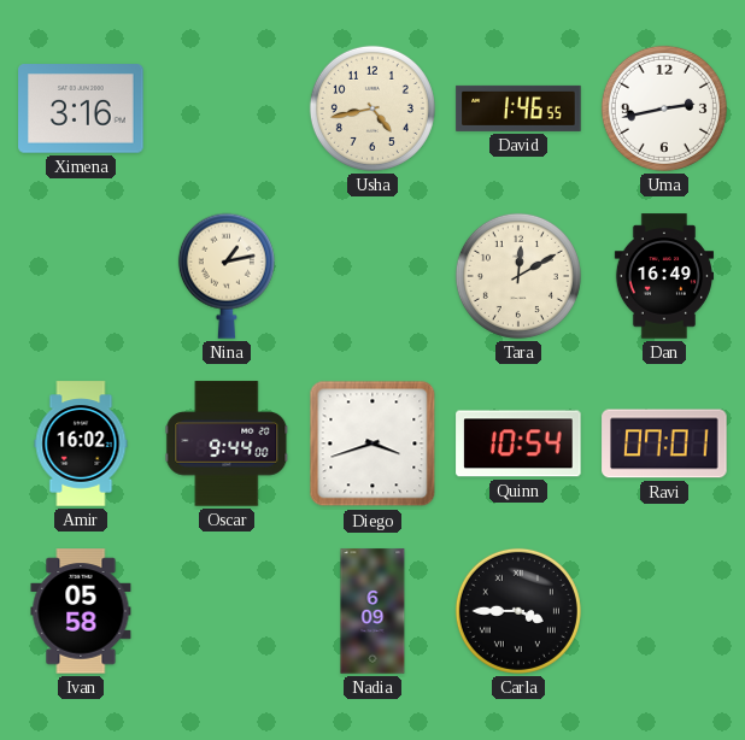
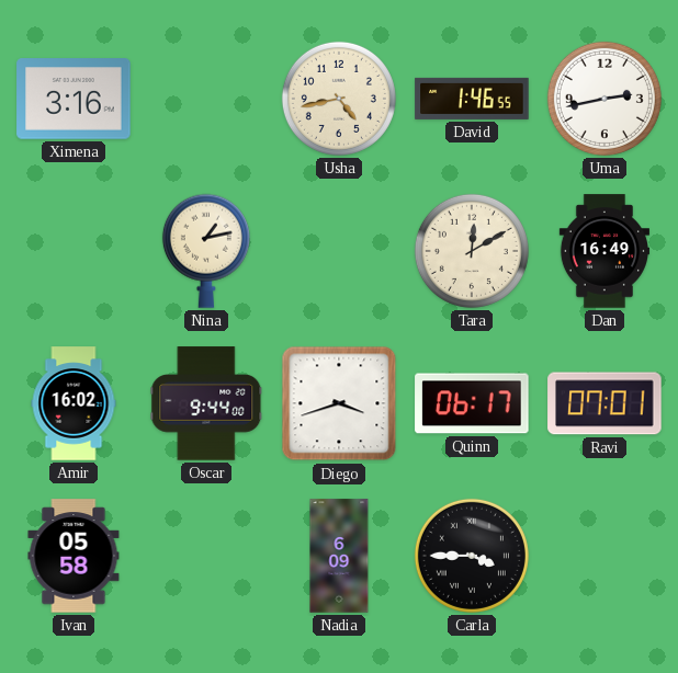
Quinn: 10:54 -> 06:17
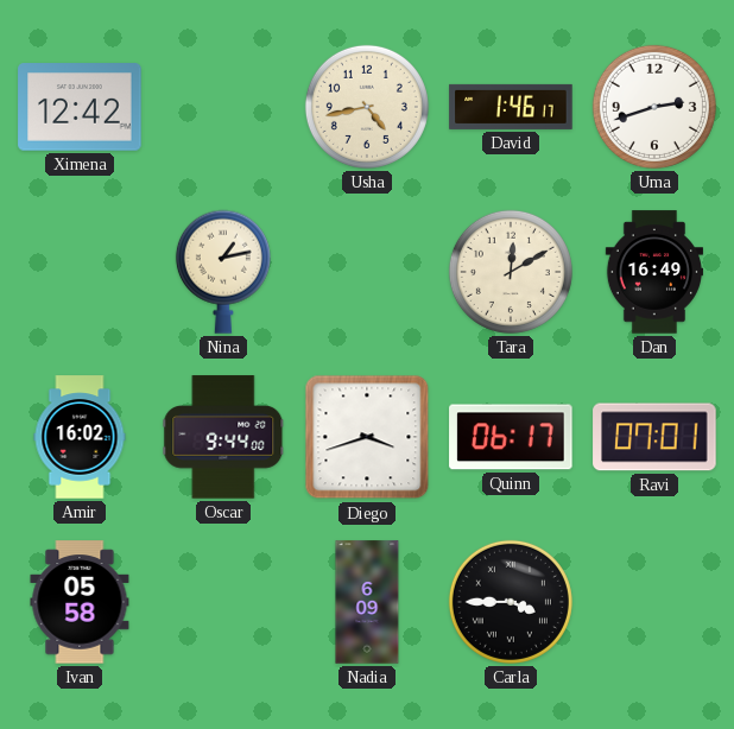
Ximena: 3:16 -> 12:42
David: 1:46:55 -> 1:46:17
Uma: 2:43 -> 2:42
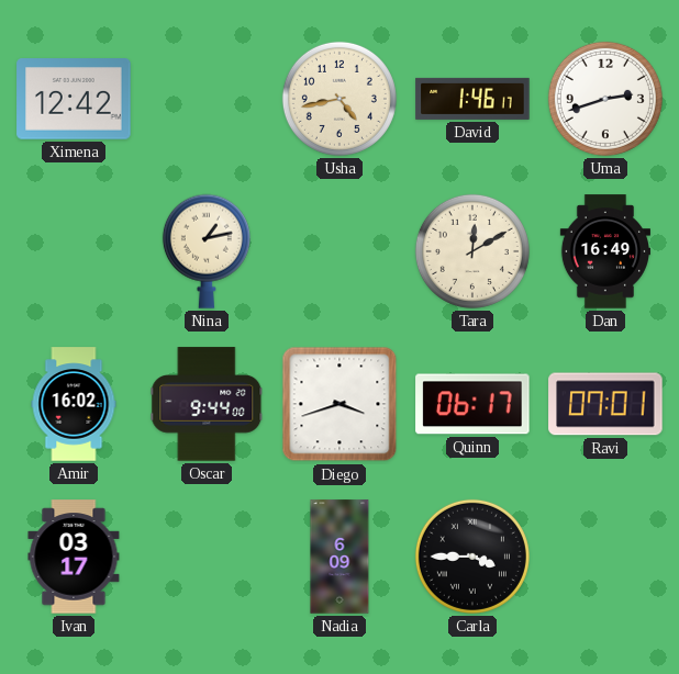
Ivan: 05:58 -> 03:17
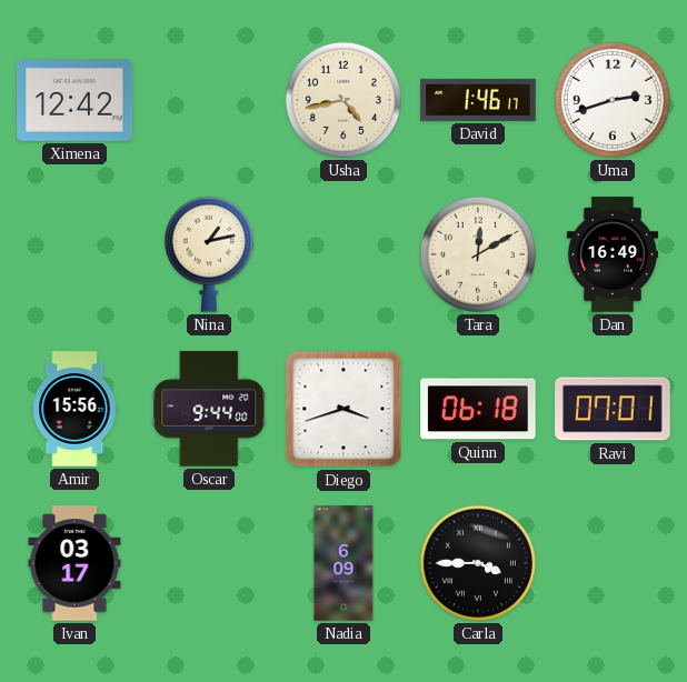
Amir: 16:02 -> 15:56
Quinn: 06:17 -> 06:18
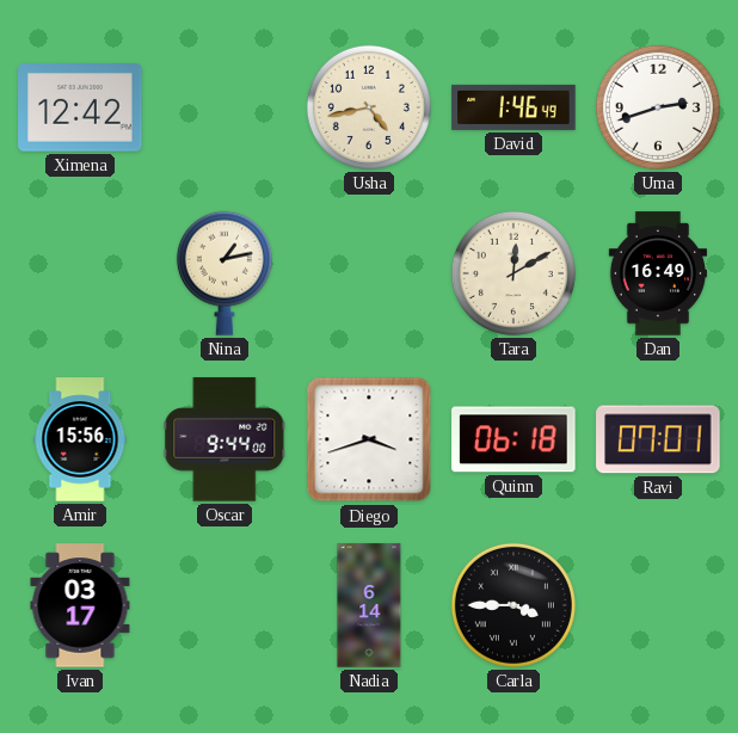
David: 1:46:17 -> 1:46:49
Nadia: 6:09 -> 6:14
